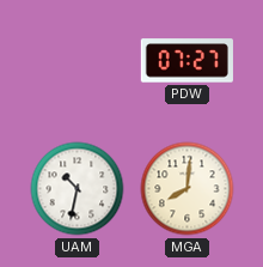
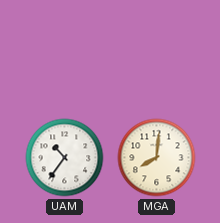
PDW: 07:27 -> none
UAM: 10:32 -> 10:36
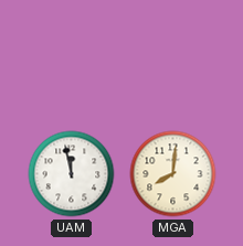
UAM: 10:36 -> 11:58
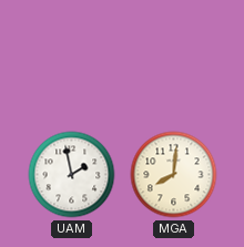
UAM: 11:58 -> 1:58
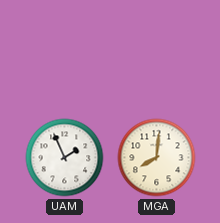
UAM: 1:58 -> 1:56
